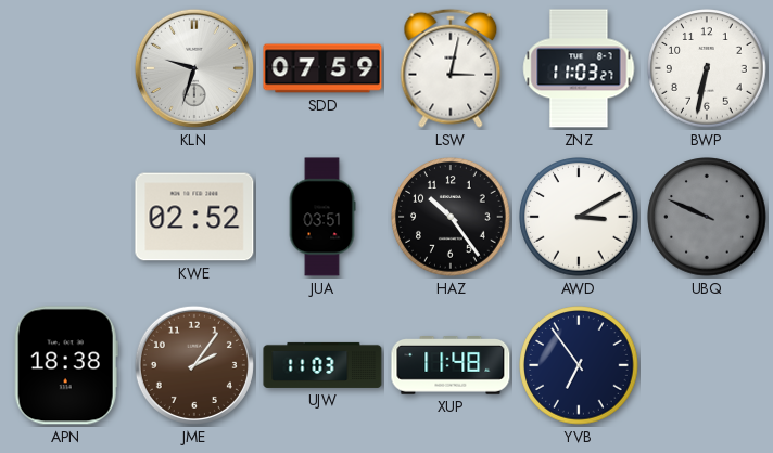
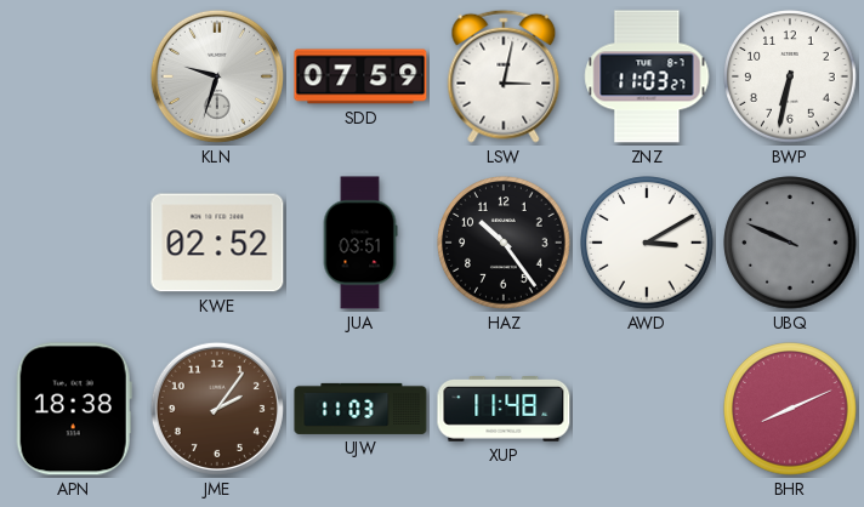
YVB: 6:54 -> none
BHR: none -> 8:11
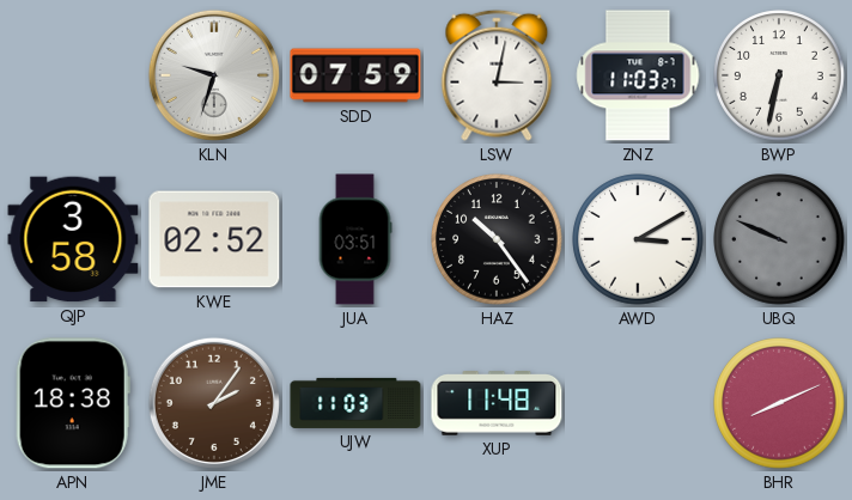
QJP: none -> 3:58
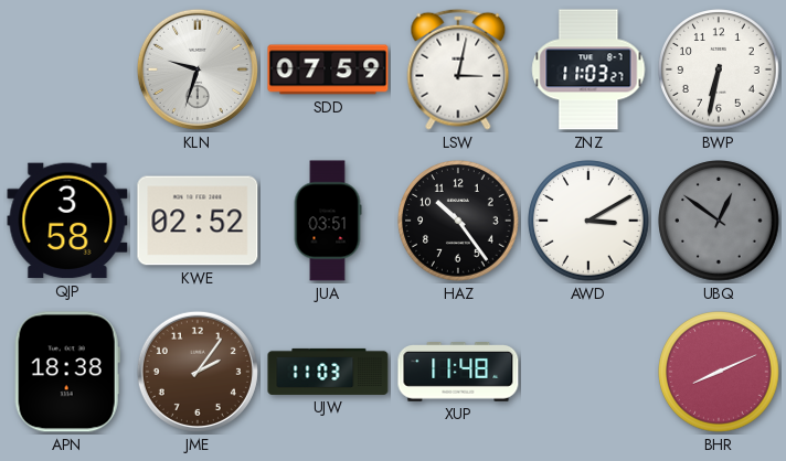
UBQ: 9:49 -> 12:51
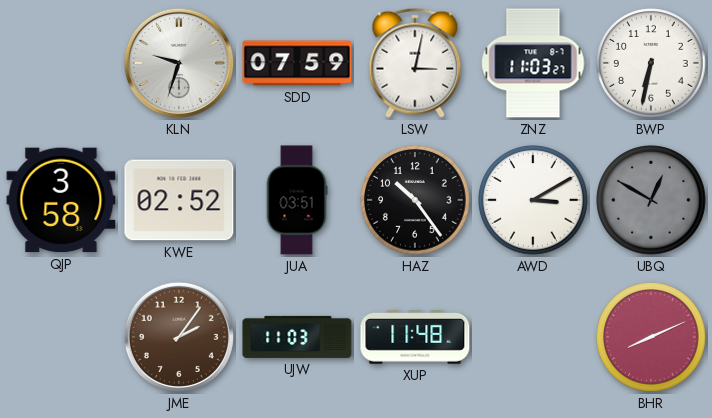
UBQ: 12:51 -> 12:50
APN: 18:38 -> none
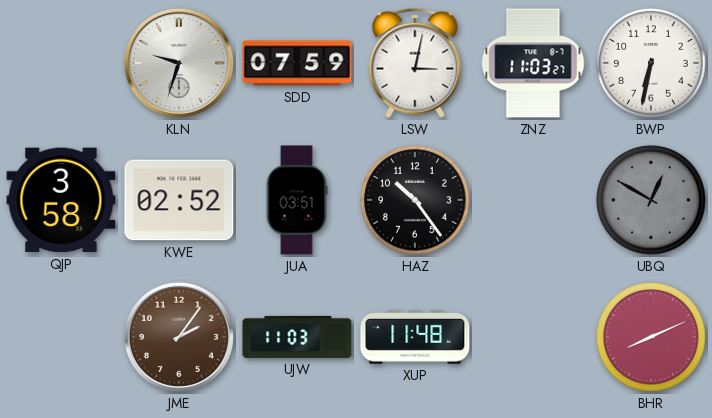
AWD: 3:10 -> none
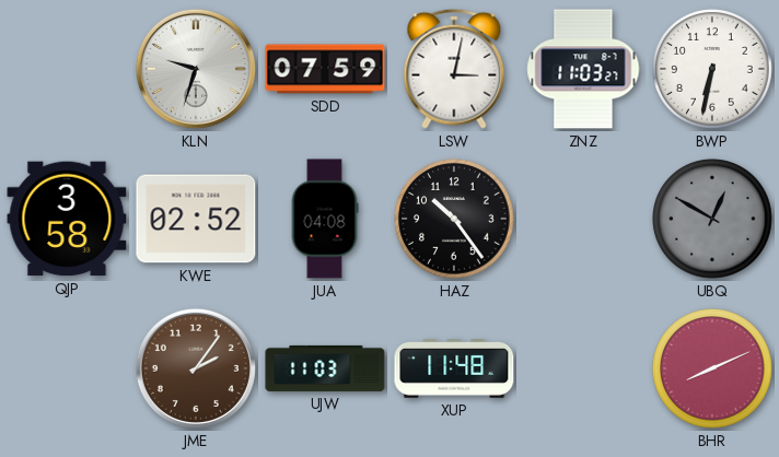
JUA: 03:51 -> 04:08
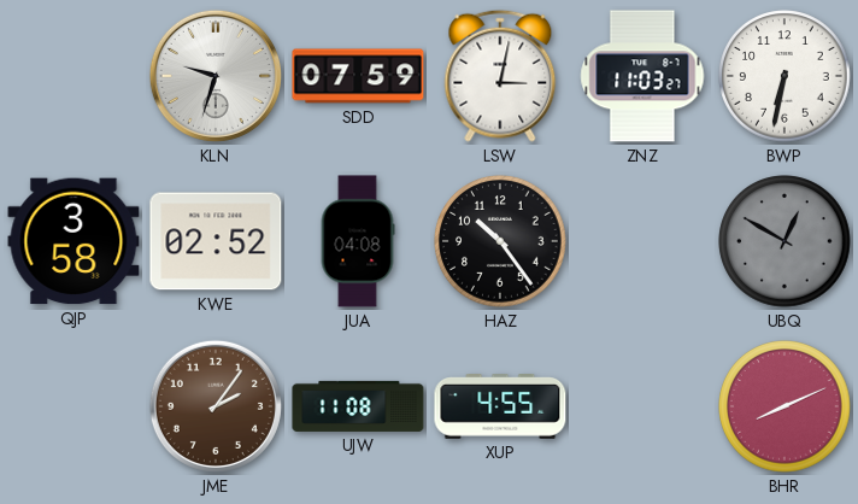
UJW: 11:03 -> 11:08
XUP: 11:48 -> 4:55
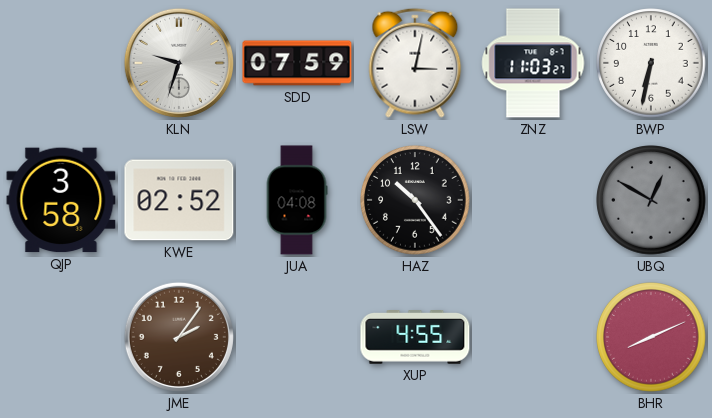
UJW: 11:08 -> none
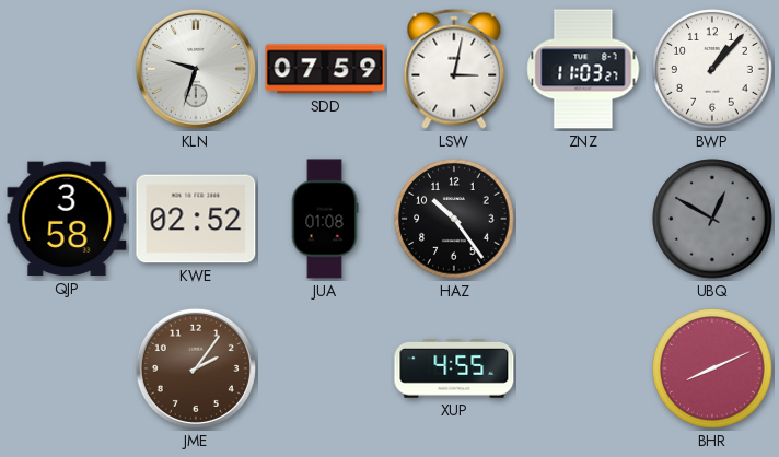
BWP: 6:32 -> 1:07
JUA: 04:08 -> 01:08
